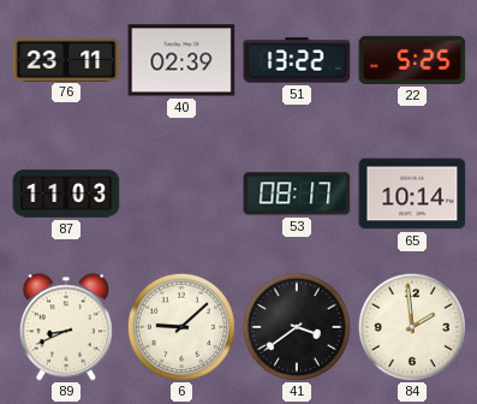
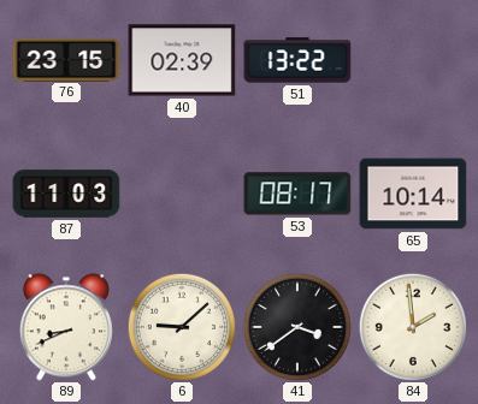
76: 23:11 -> 23:15
22: 5:25 -> none
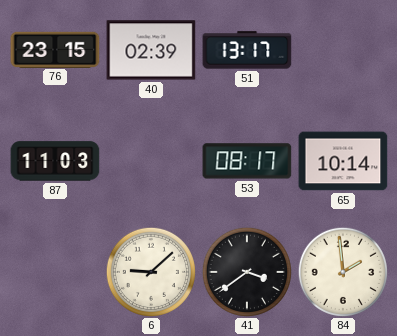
51: 13:22 -> 13:17
89: 8:41 -> none
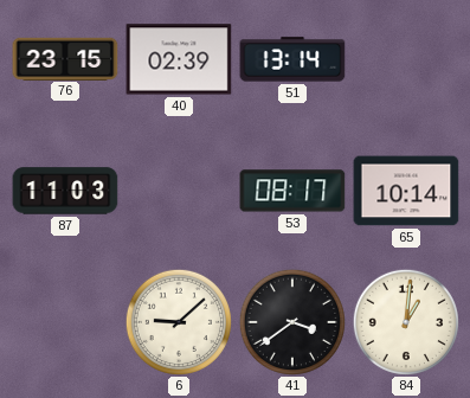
51: 13:17 -> 13:14
84: 1:59 -> 1:01
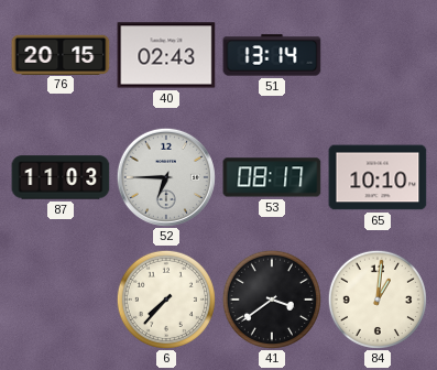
76: 23:15 -> 20:15
40: 02:39 -> 02:43
52: none -> 6:45
65: 10:14 -> 10:10
6: 9:08 -> 7:37
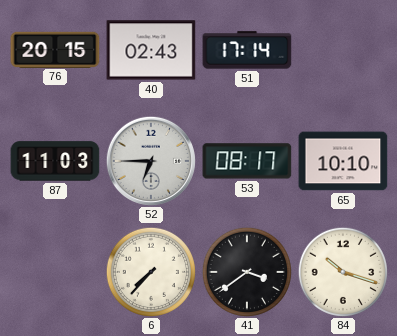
51: 13:14 -> 17:14
84: 1:01 -> 10:18
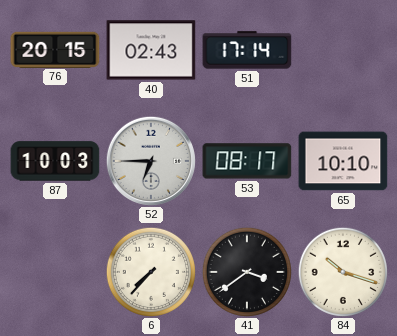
87: 11:03 -> 10:03
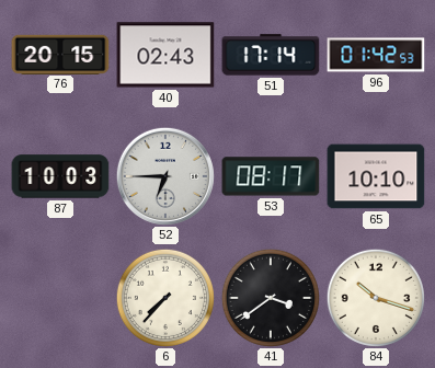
96: none -> 01:42
